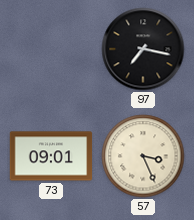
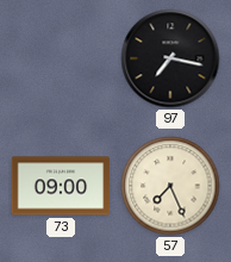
73: 09:01 -> 09:00
57: 3:26 -> 7:26
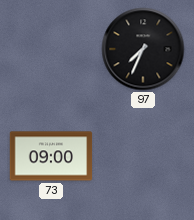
97: 7:17 -> 7:34
57: 7:26 -> none
